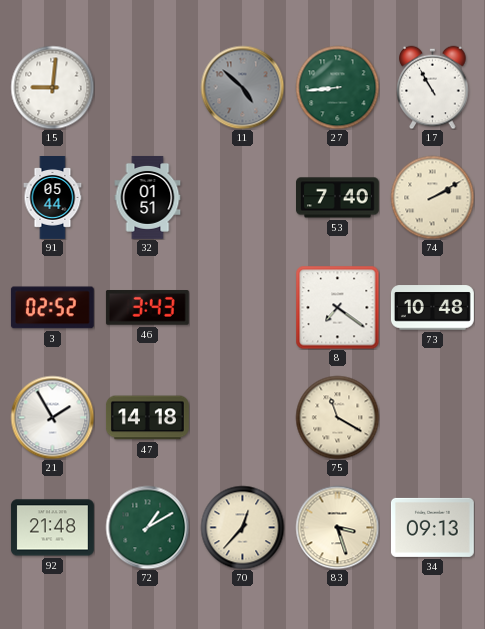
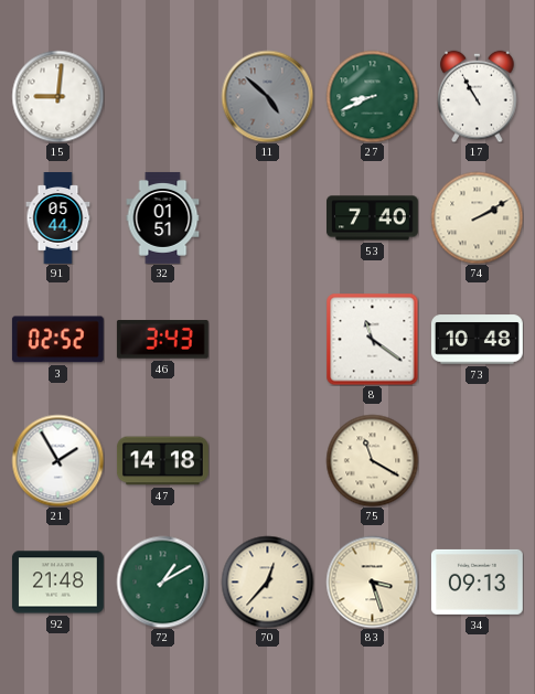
27: 8:44 -> 8:41
8: 7:21 -> 11:21
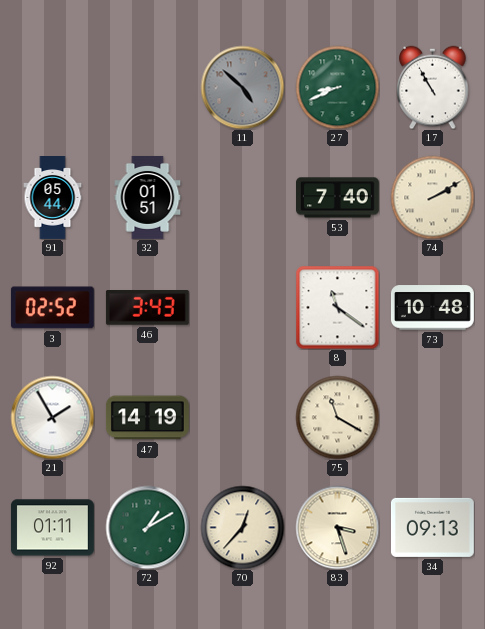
15: 9:01 -> none
47: 14:18 -> 14:19
92: 21:48 -> 01:11
